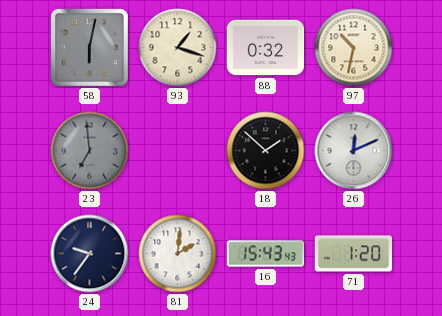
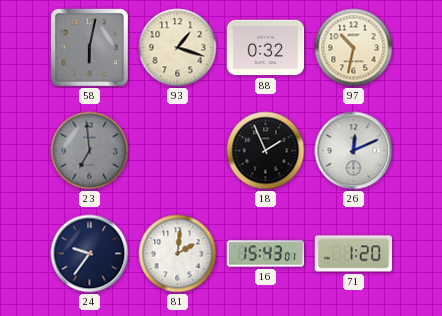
18: 1:52 -> 1:56
16: 15:43:43 -> 15:43:01
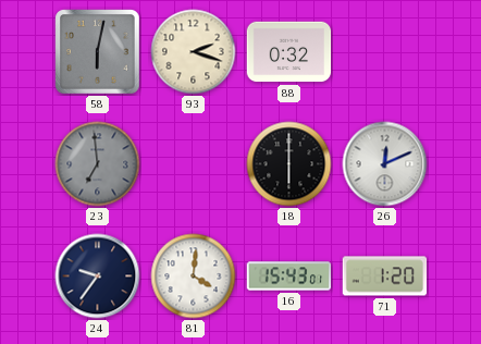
93: 1:18 -> 2:18
97: 10:32 -> none
18: 1:56 -> 6:00
81: 2:01 -> 4:01
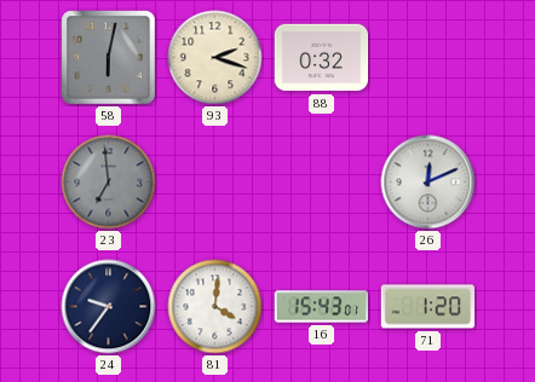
18: 6:00 -> none
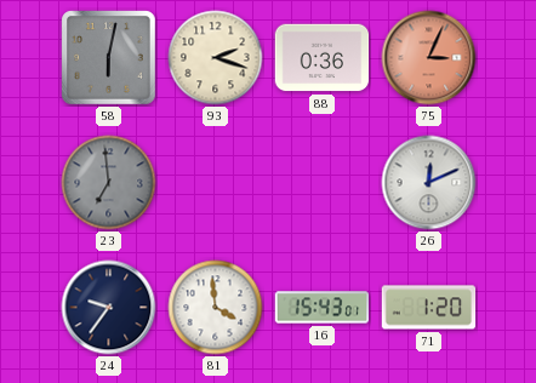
88: 0:32 -> 0:36
75: none -> 3:04
81: 4:01 -> 3:59
